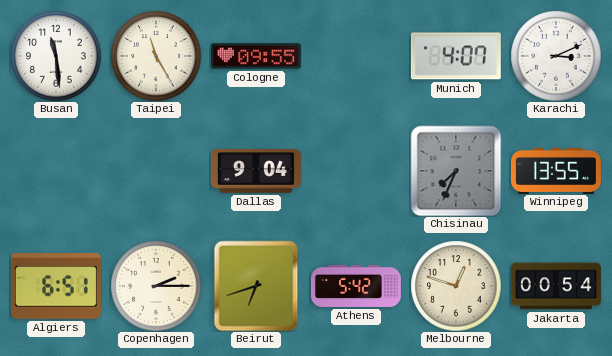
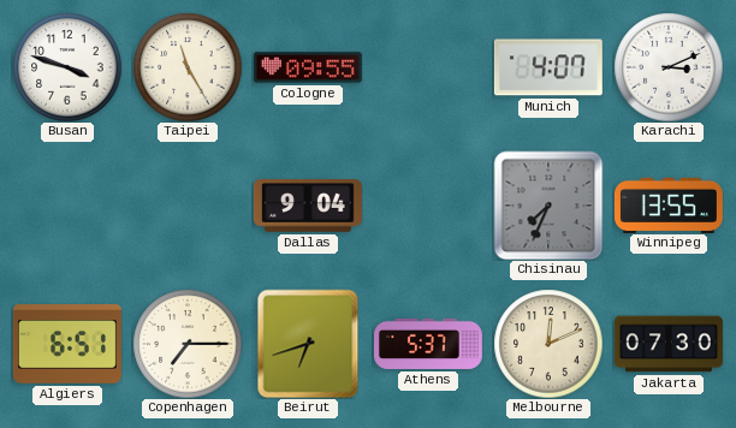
Busan: 11:29 -> 3:48
Copenhagen: 2:15 -> 7:15
Athens: 5:42 -> 5:37
Melbourne: 12:48 -> 12:11
Jakarta: 00:54 -> 07:30
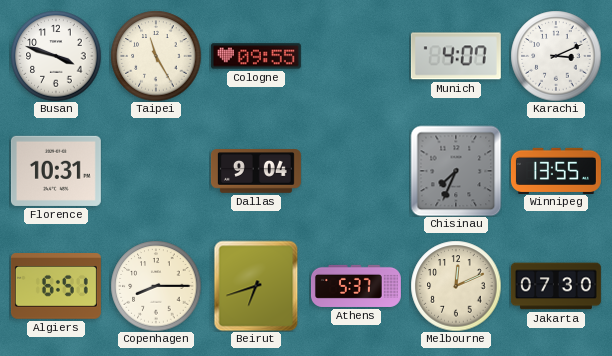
Florence: none -> 10:31
Copenhagen: 7:15 -> 8:15
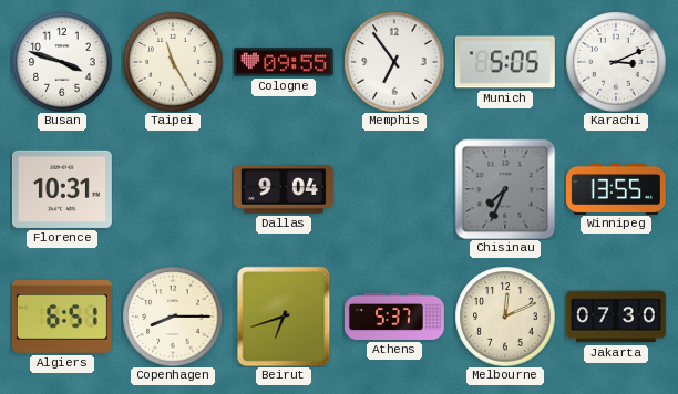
Memphis: none -> 6:54
Munich: 4:07 -> 5:05
